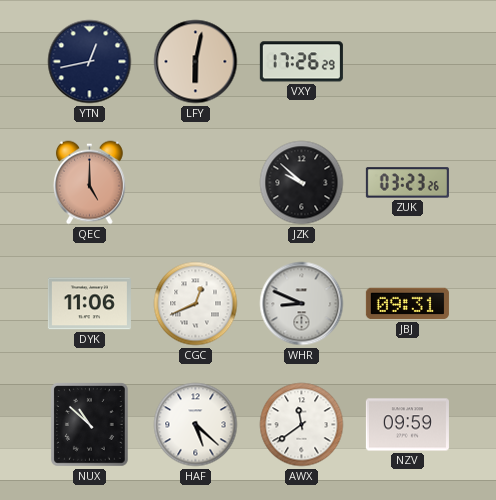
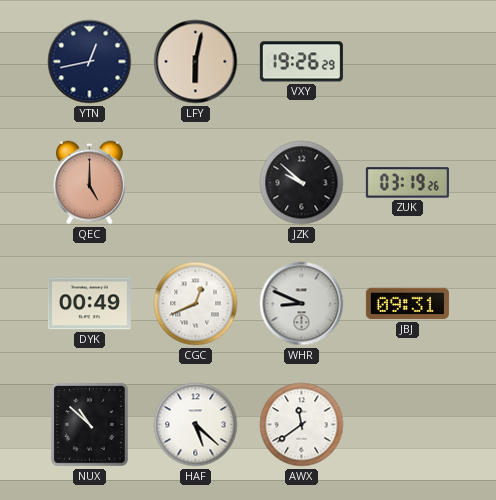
VXY: 17:26 -> 19:26
ZUK: 03:23 -> 03:19
DYK: 11:06 -> 00:49
NZV: 09:59 -> none
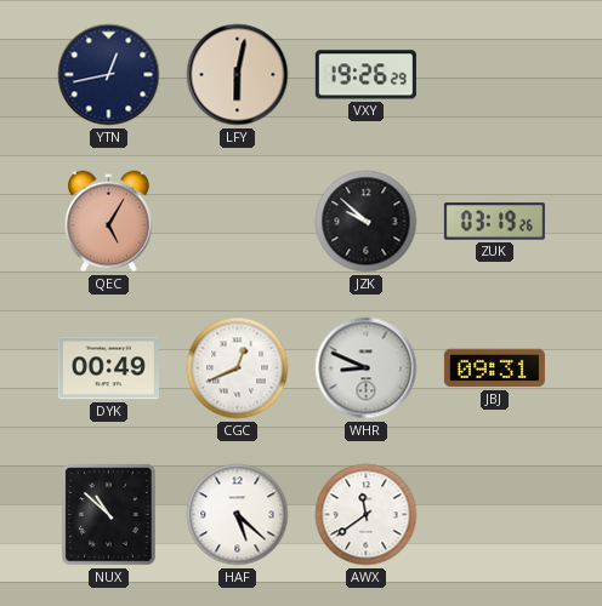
QEC: 5:00 -> 5:05
